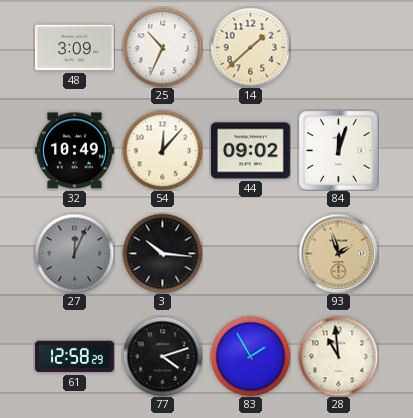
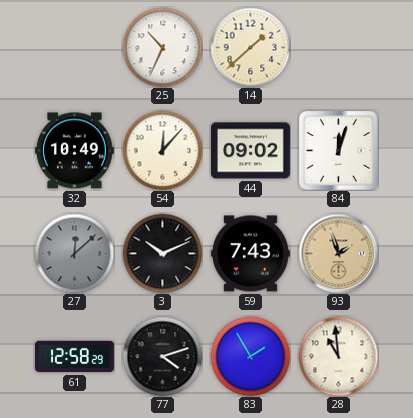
48: 3:09 -> none
27: 12:04 -> 12:08
3: 10:16 -> 10:11
59: none -> 7:43
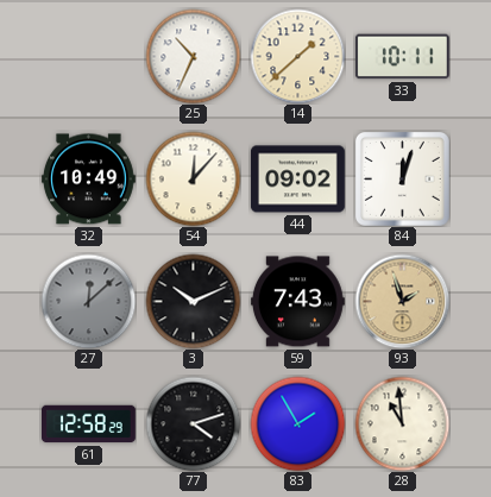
33: none -> 10:11
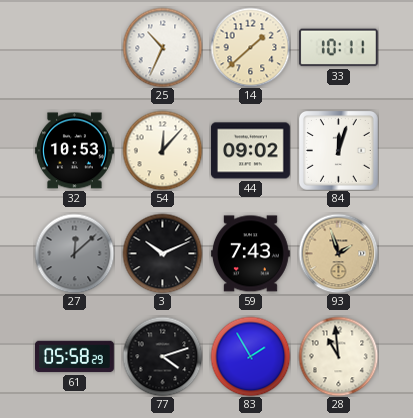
32: 10:49 -> 10:53
61: 12:58 -> 05:58
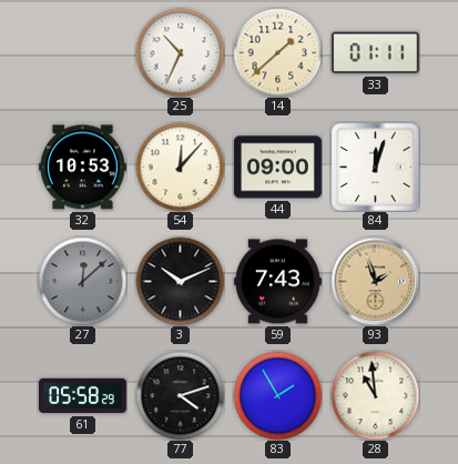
33: 10:11 -> 01:11
44: 09:02 -> 09:00
